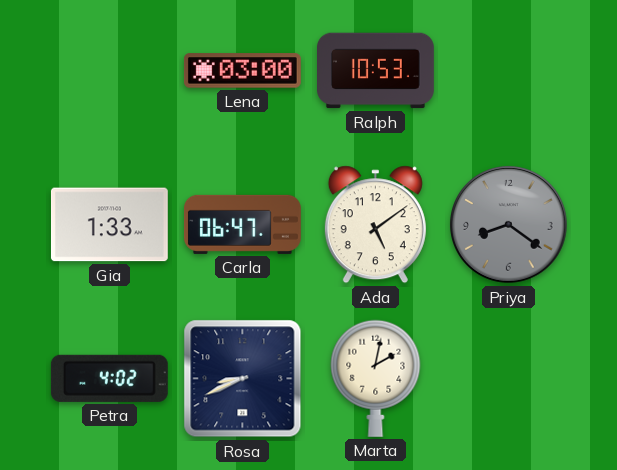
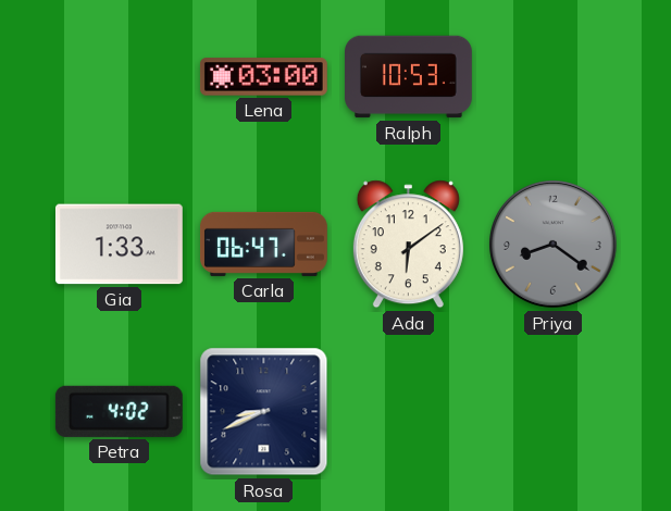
Ada: 5:09 -> 6:09
Marta: 2:02 -> none
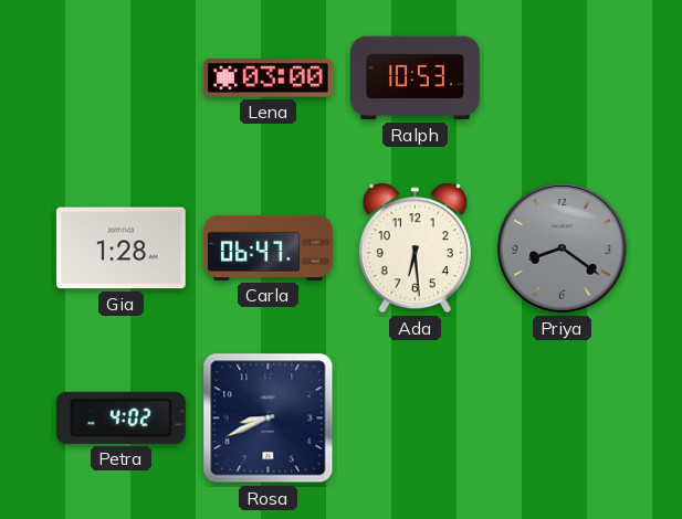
Gia: 1:33 -> 1:28
Ada: 6:09 -> 6:29
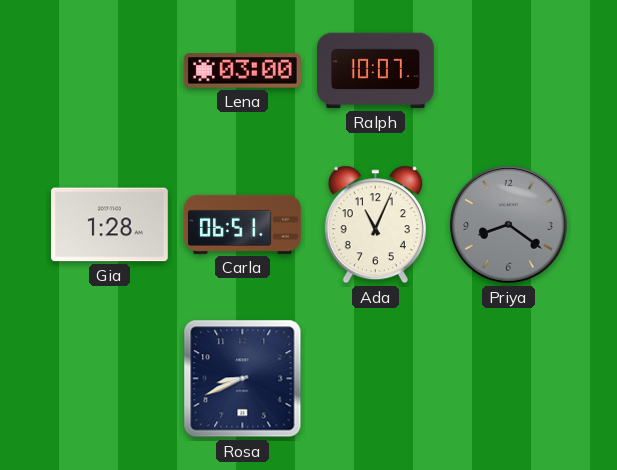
Ralph: 10:53 -> 10:07
Carla: 06:47 -> 06:51
Ada: 6:29 -> 11:04
Petra: 4:02 -> none
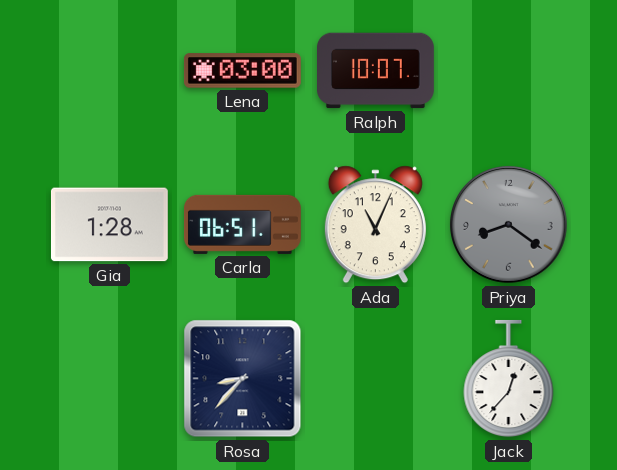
Rosa: 8:41 -> 8:37
Jack: none -> 12:37
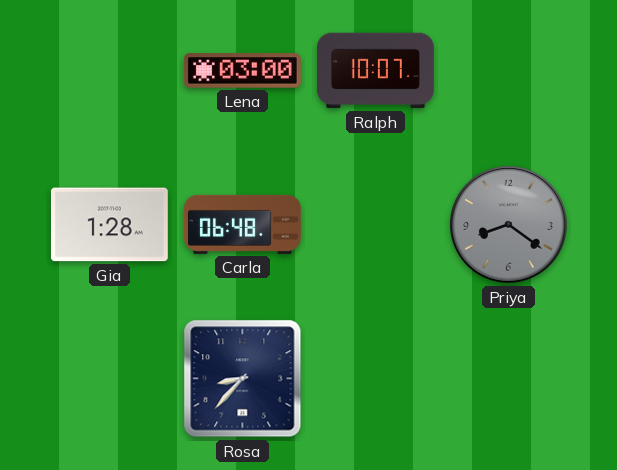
Carla: 06:51 -> 06:48
Ada: 11:04 -> none
Jack: 12:37 -> none
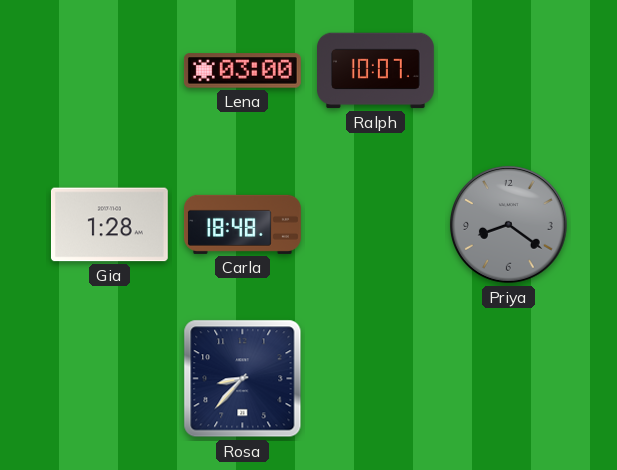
Carla: 06:48 -> 18:48
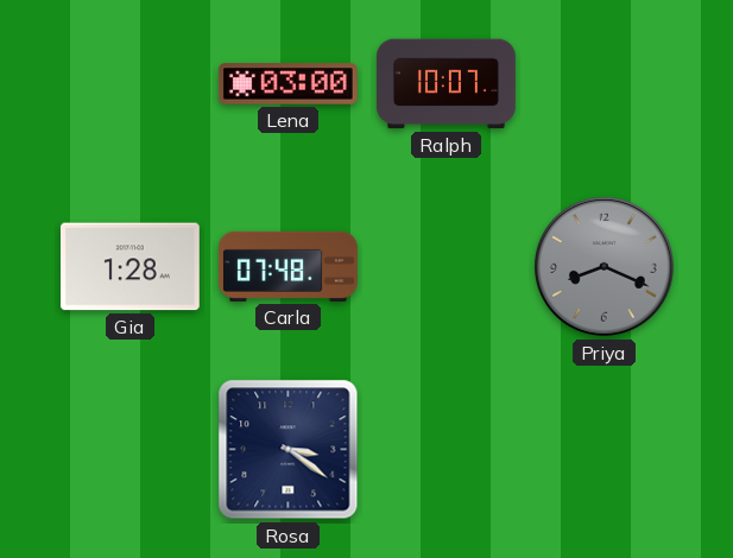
Carla: 18:48 -> 07:48
Priya: 8:21 -> 8:19
Rosa: 8:37 -> 3:21
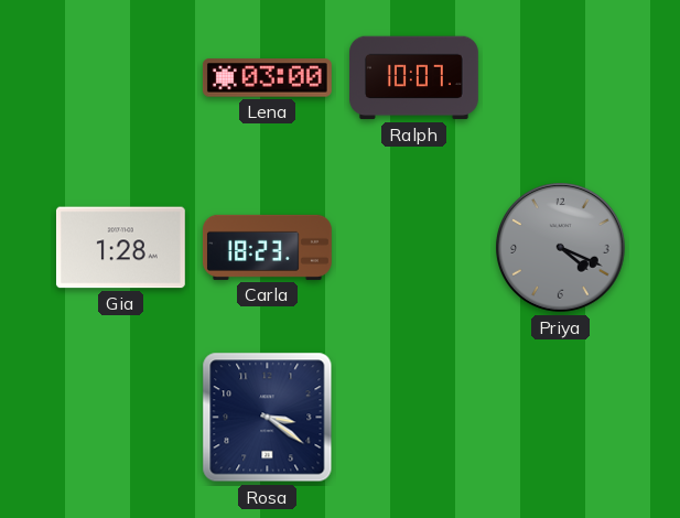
Carla: 07:48 -> 18:23
Priya: 8:19 -> 4:19
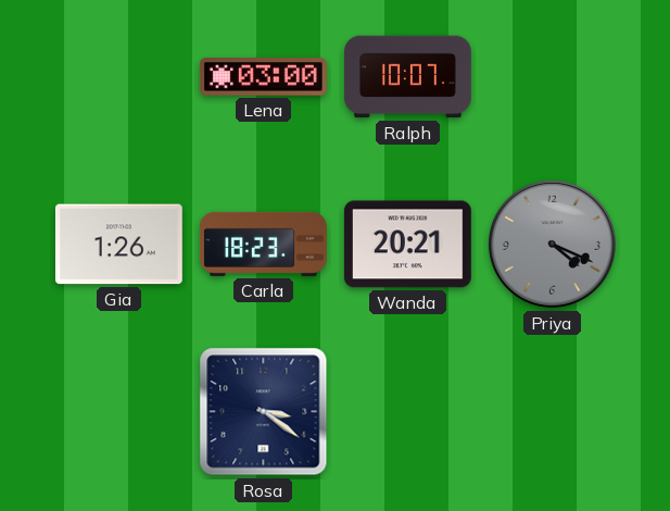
Gia: 1:28 -> 1:26
Wanda: none -> 20:21
